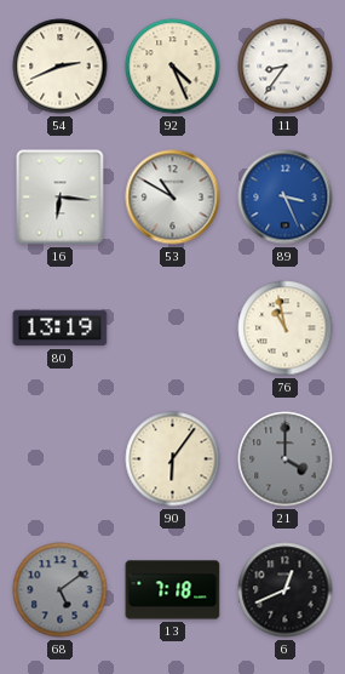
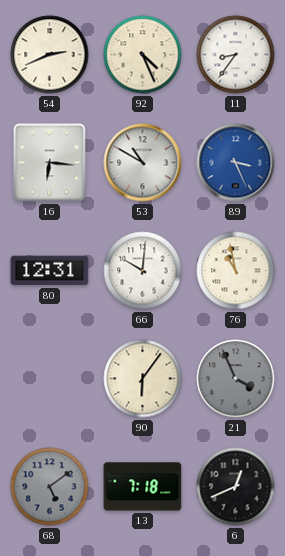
80: 13:19 -> 12:31
66: none -> 10:01
21: 4:00 -> 3:56
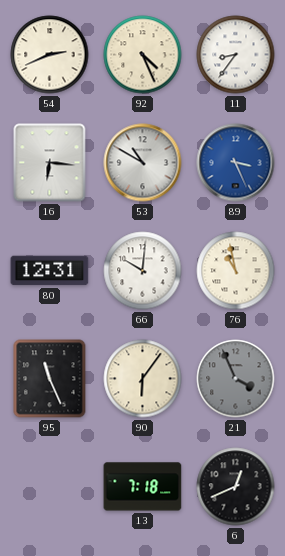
95: none -> 11:26
68: 5:09 -> none
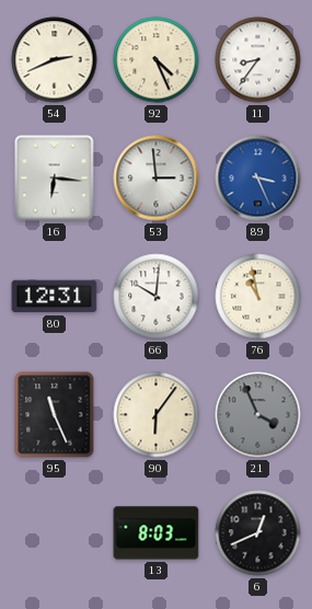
53: 10:50 -> 2:59
13: 7:18 -> 8:03
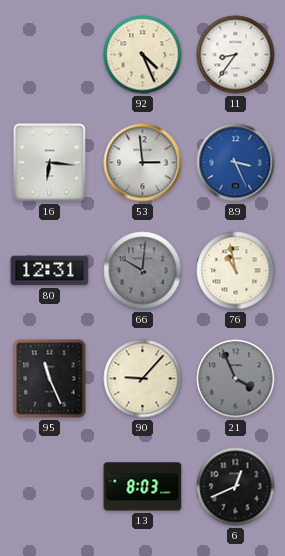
54: 2:41 -> none
66 dial: white -> grey
90: 6:06 -> 9:07
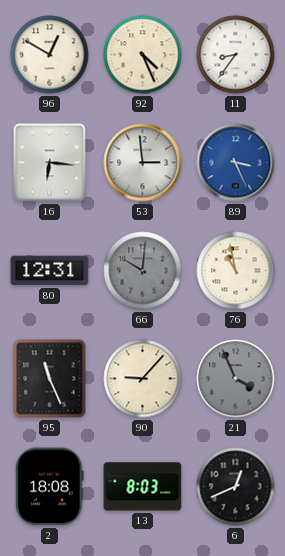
96: none -> 12:50
2: none -> 18:08
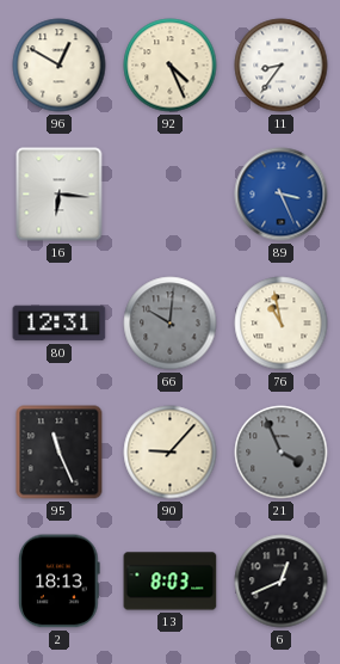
53: 2:59 -> none
2: 18:08 -> 18:13
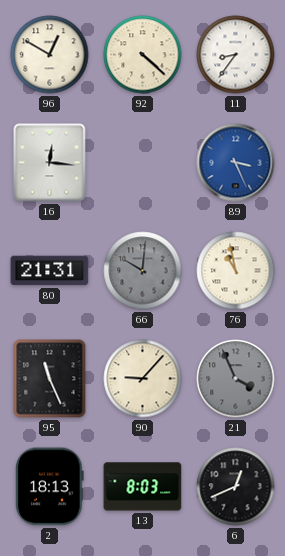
92: 4:26 -> 4:22
16: 6:16 -> 12:16
80: 12:31 -> 21:31
